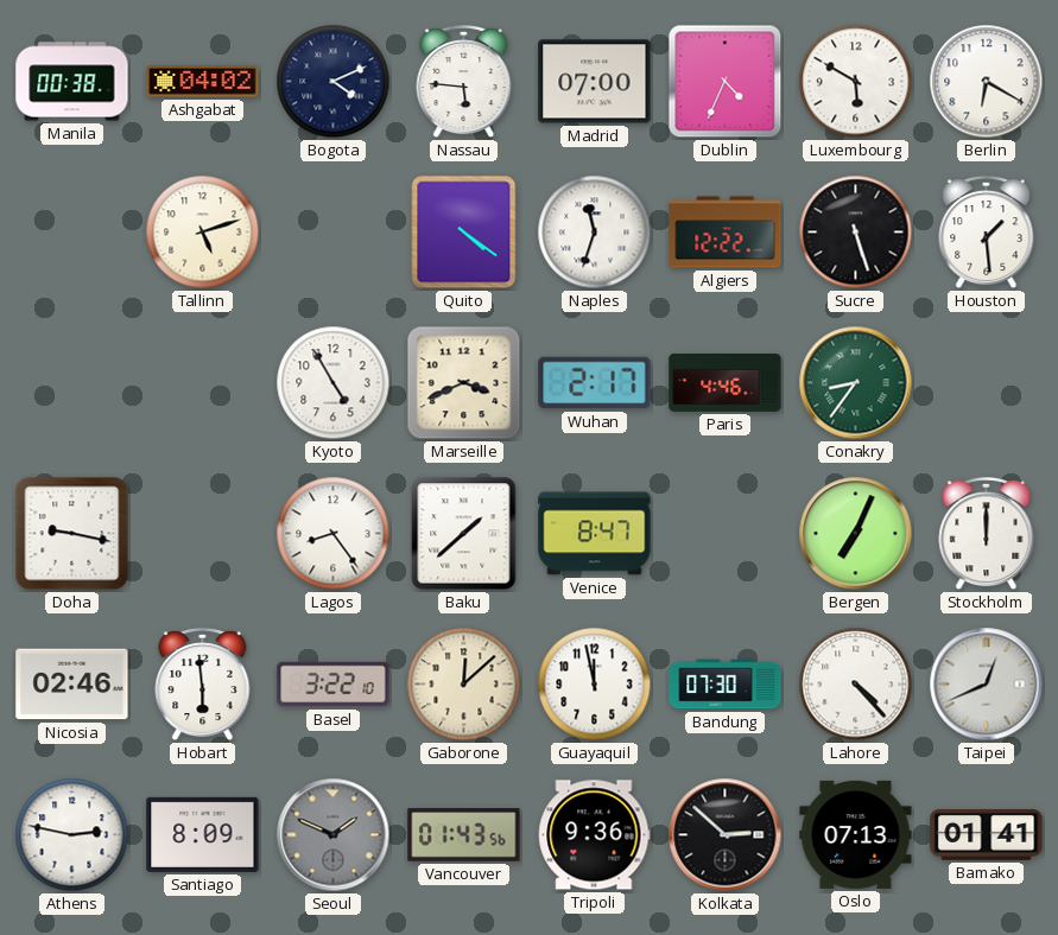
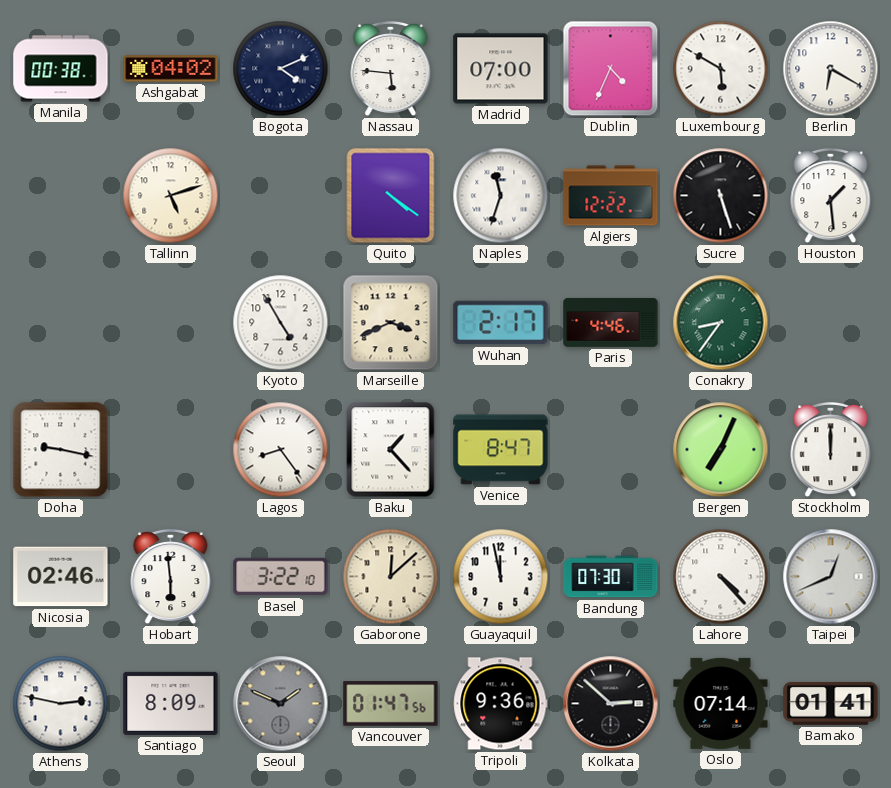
Baku: 1:38 -> 1:23
Vancouver: 01:43 -> 01:47
Oslo: 07:13 -> 07:14
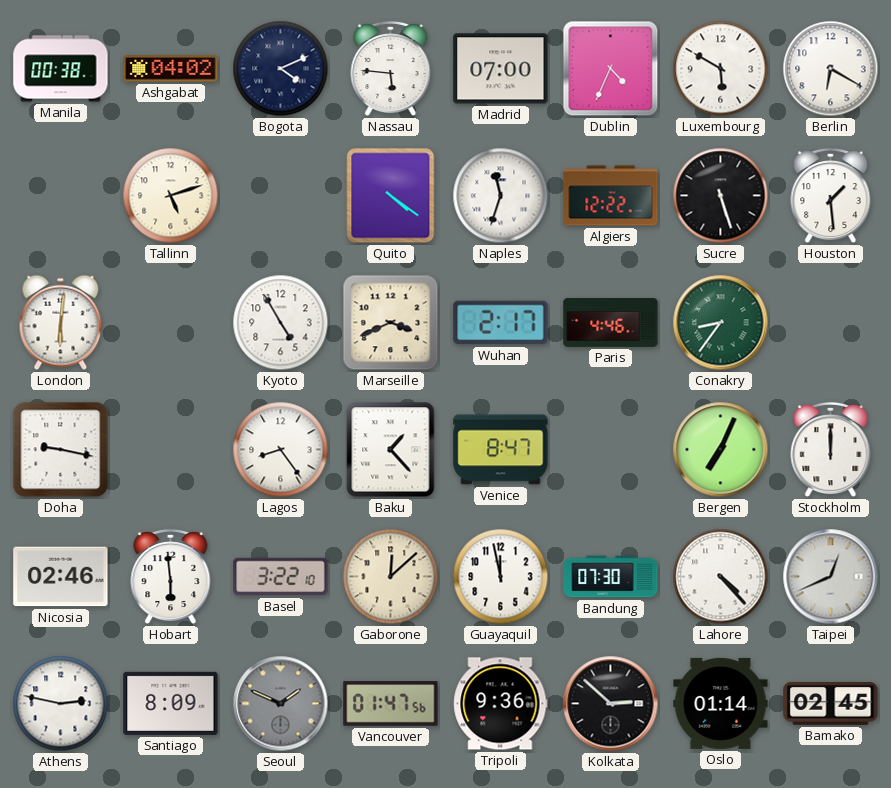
London: none -> 6:01
Oslo: 07:14 -> 01:14
Bamako: 01:41 -> 02:45
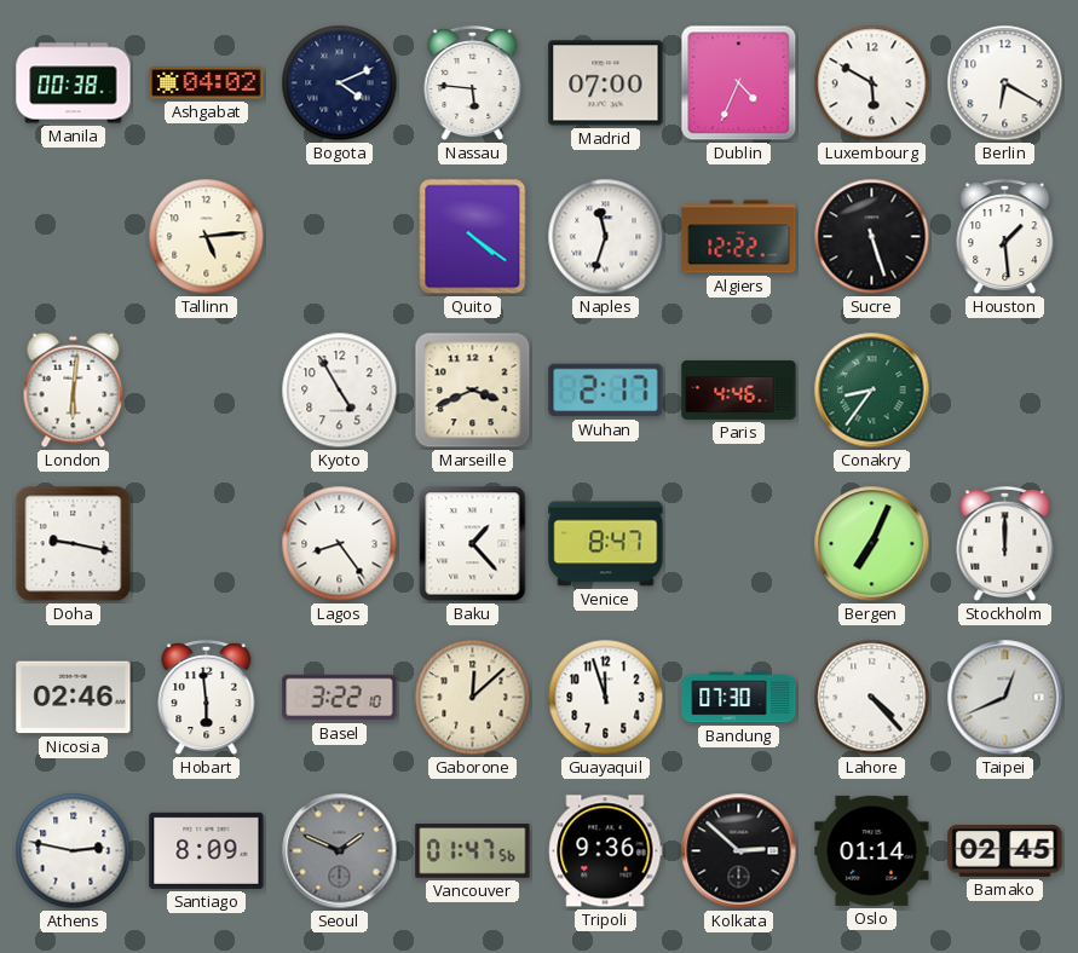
Tallinn: 5:12 -> 5:14
Guayaquil: 11:58 -> 11:57
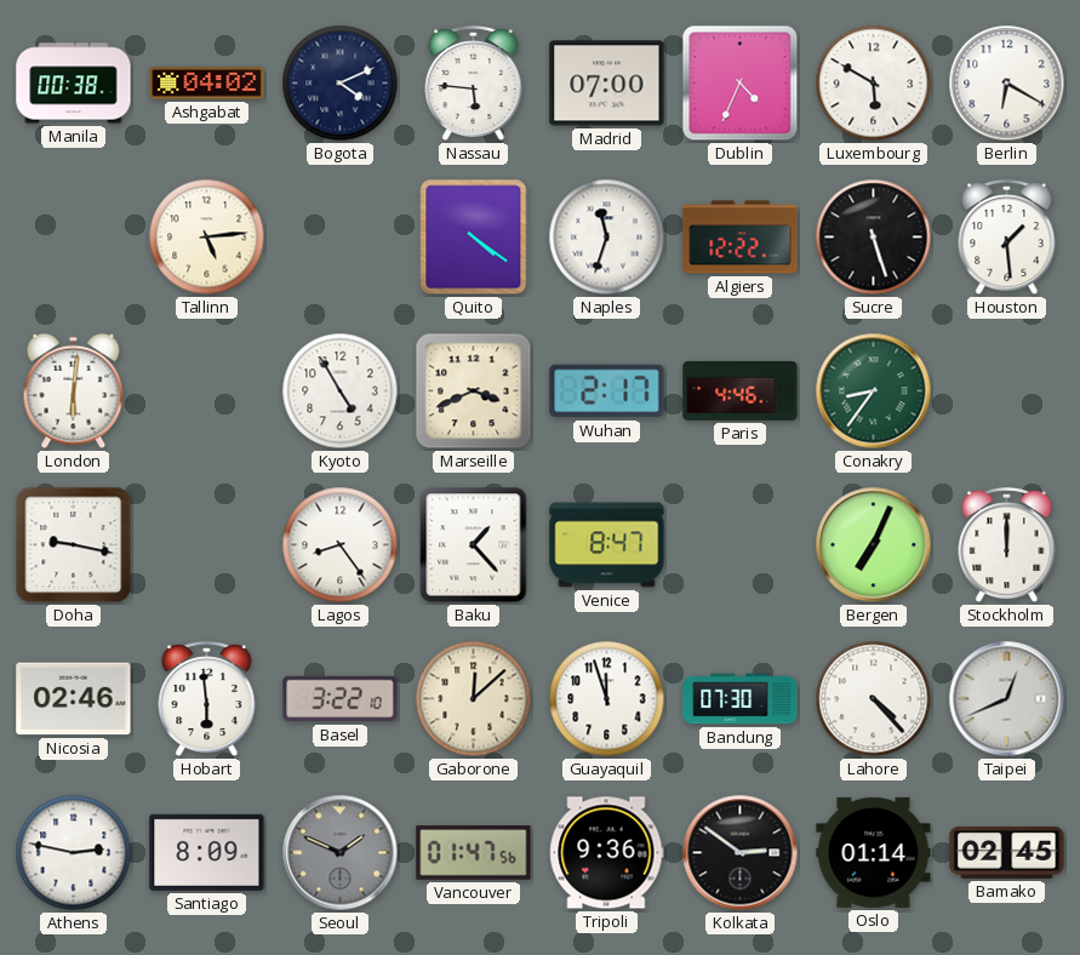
Kolkata: 2:52 -> 2:51
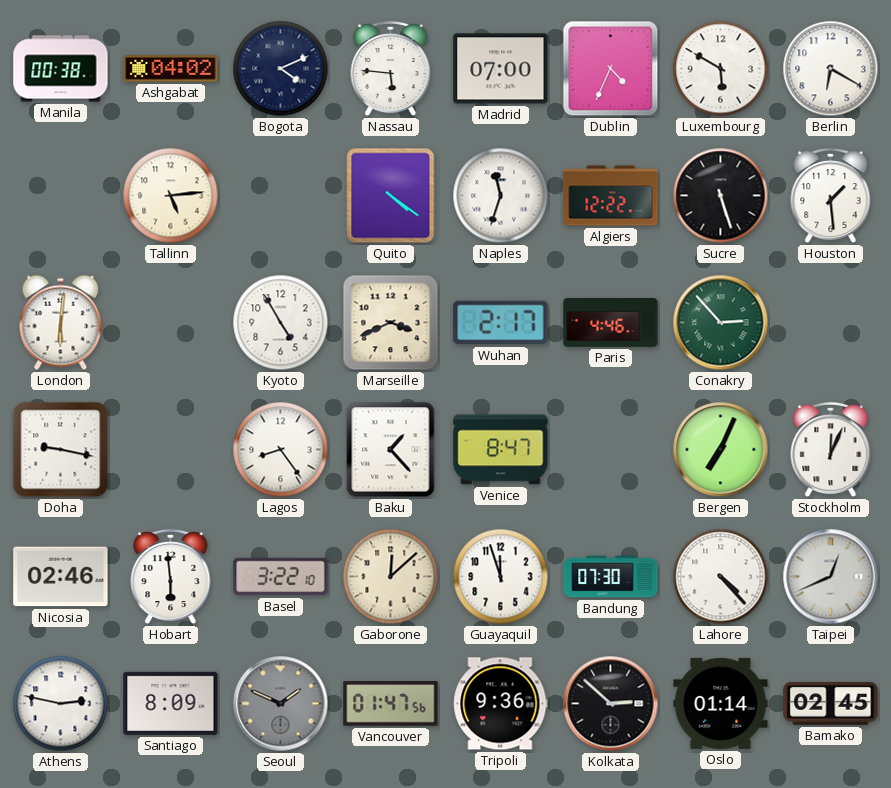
Conakry: 8:36 -> 2:53
Stockholm: 12:00 -> 12:04
Kolkata: 2:51 -> 2:52
